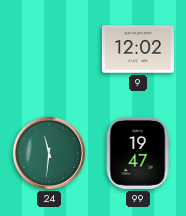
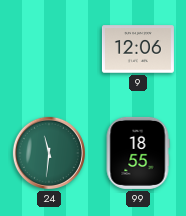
9: 12:02 -> 12:06
99: 19:47 -> 18:55
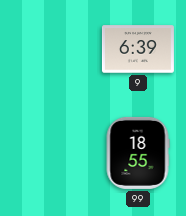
9: 12:06 -> 6:39
24: 11:31 -> none
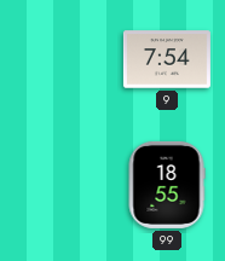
9: 6:39 -> 7:54
